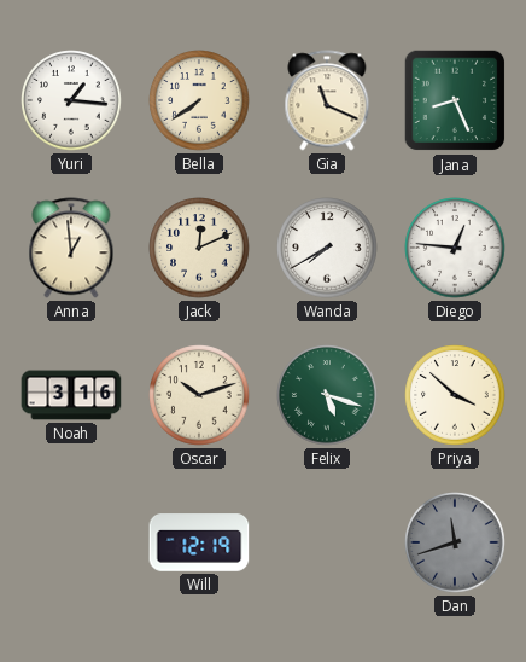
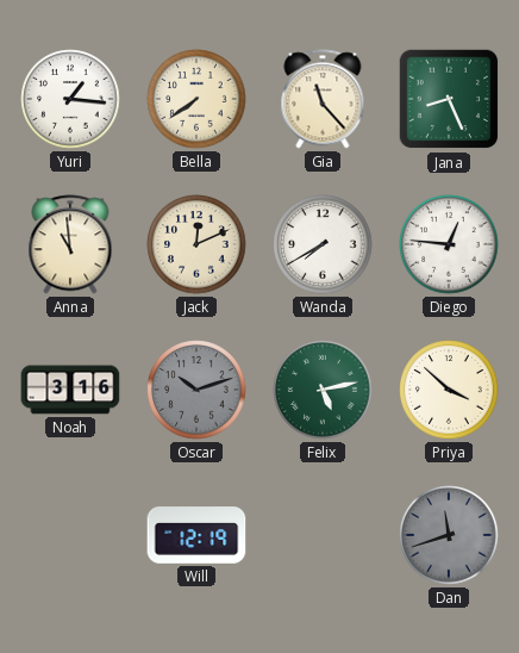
Gia: 11:19 -> 11:23
Anna: 12:59 -> 10:59
Oscar dial: cream -> grey
Felix: 5:18 -> 5:13
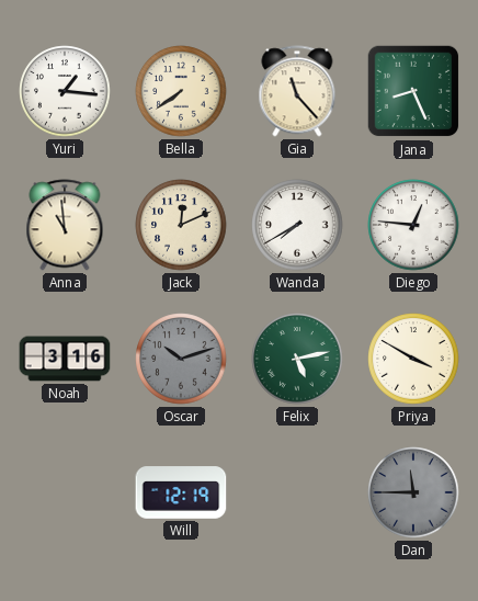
Priya: 3:52 -> 3:50
Dan: 11:42 -> 11:45
